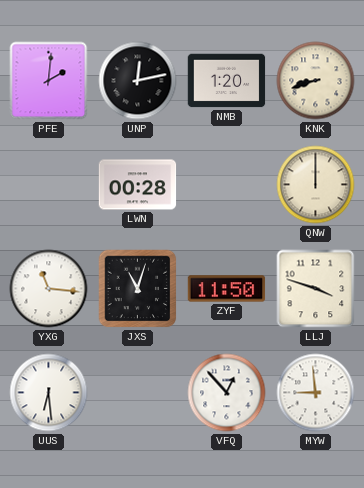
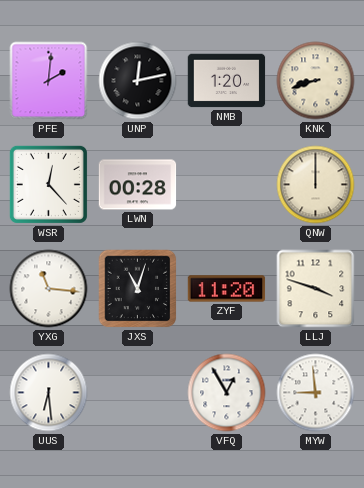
WSR: none -> 12:23
ZYF: 11:50 -> 11:20
VFQ: 12:53 -> 12:55
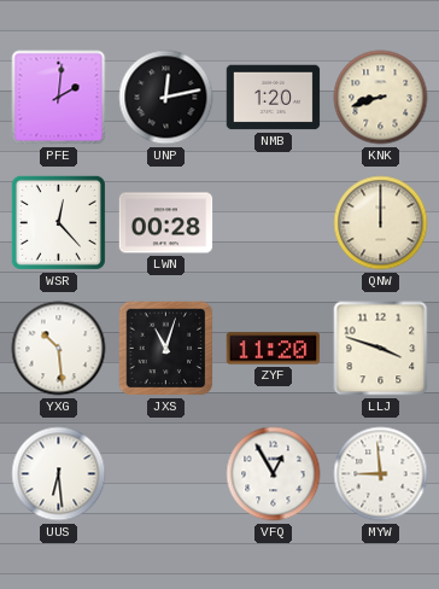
YXG: 11:16 -> 10:29
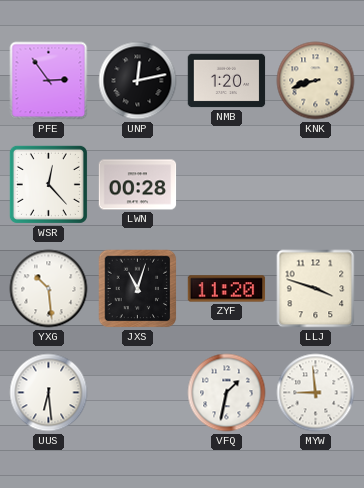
PFE: 2:01 -> 2:54
QNW: 12:00 -> none
VFQ: 12:55 -> 1:32
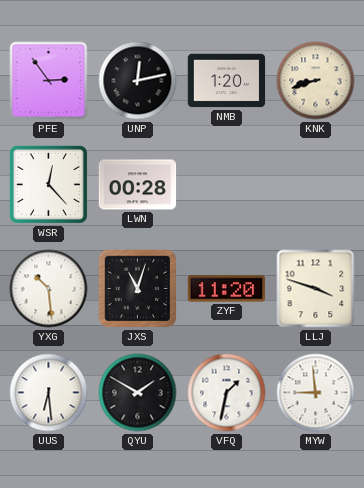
QYU: none -> 1:50
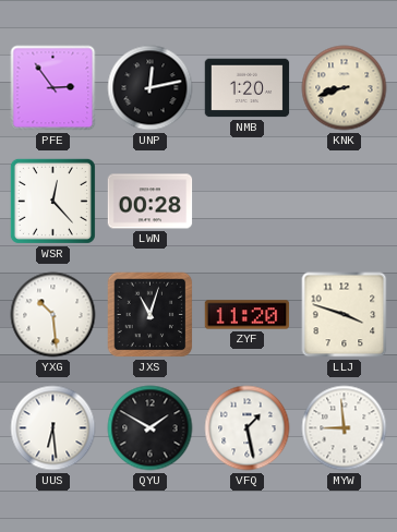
VFQ: 1:32 -> 1:28
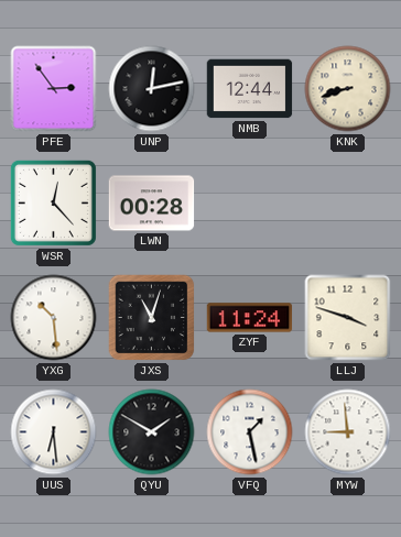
NMB: 1:20 -> 12:44
ZYF: 11:20 -> 11:24
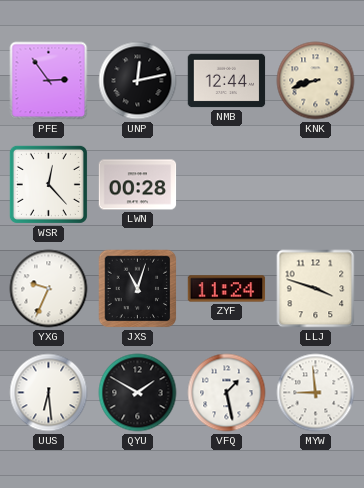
YXG: 10:29 -> 9:34
